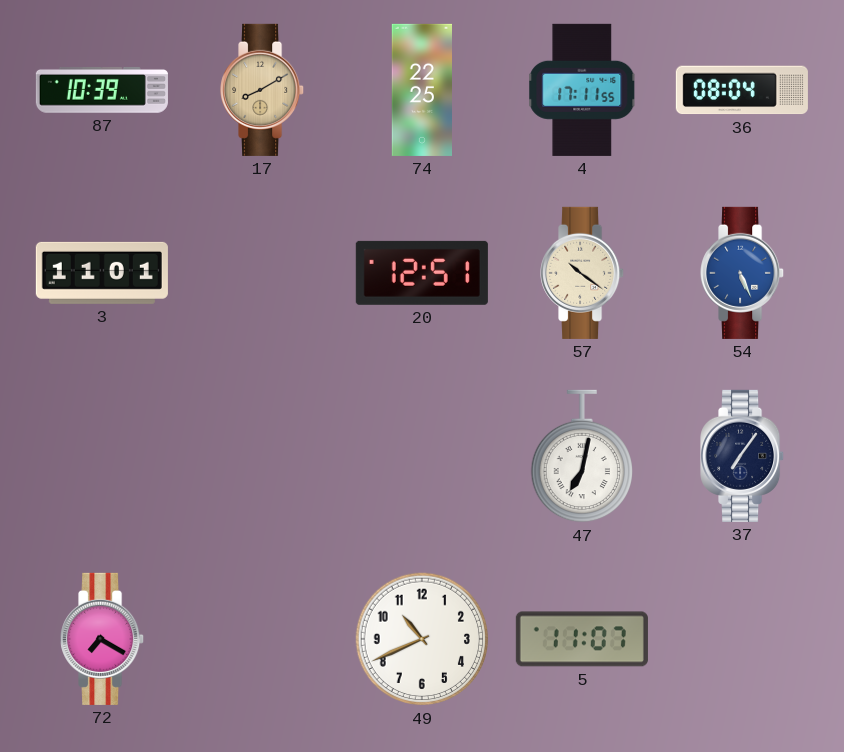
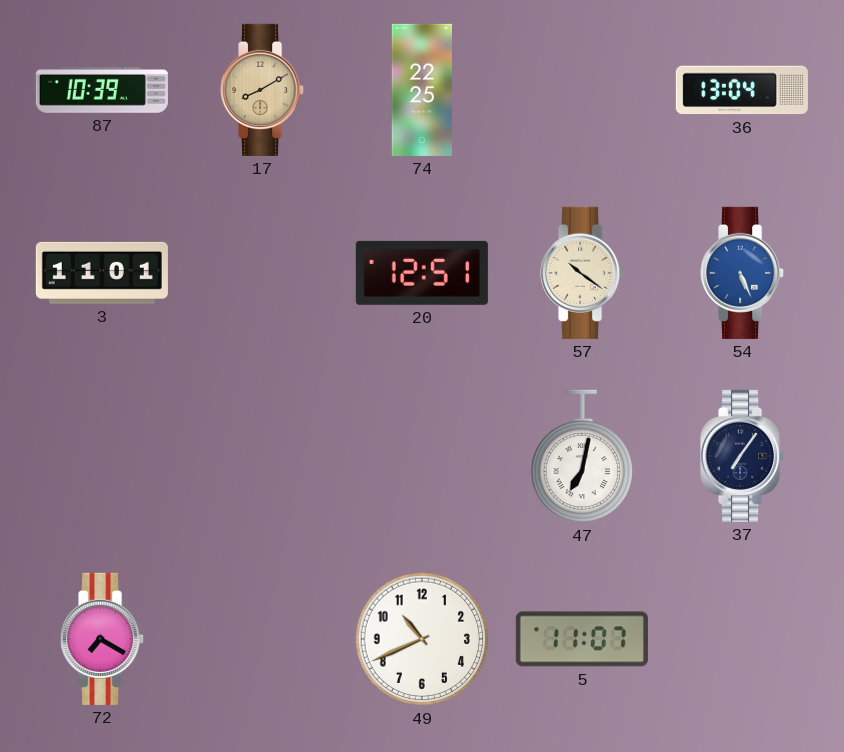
4: 17:11 -> none
36: 08:04 -> 13:04
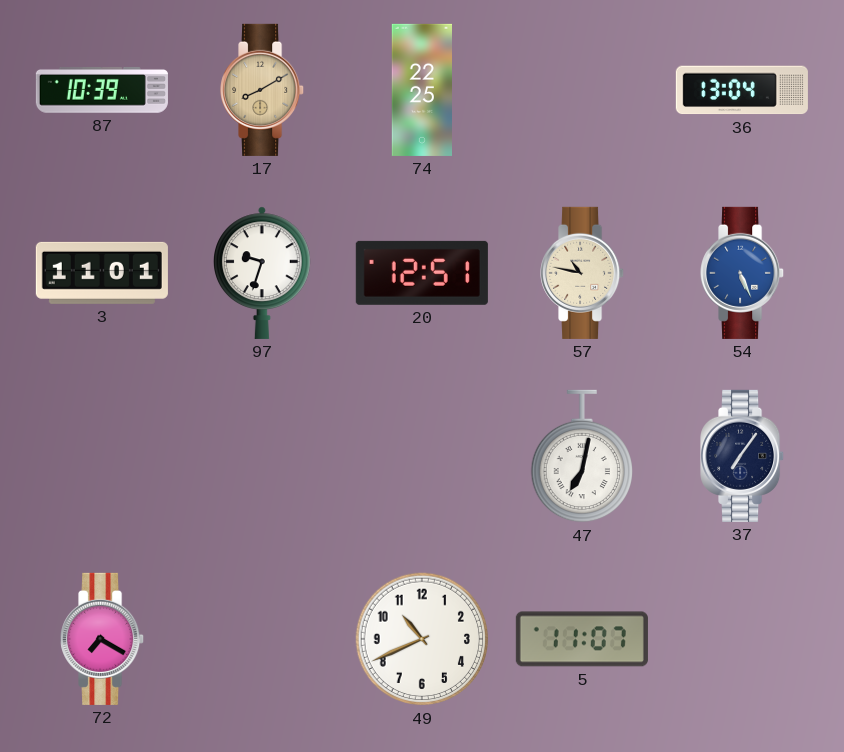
97: none -> 9:33
57: 10:21 -> 10:47
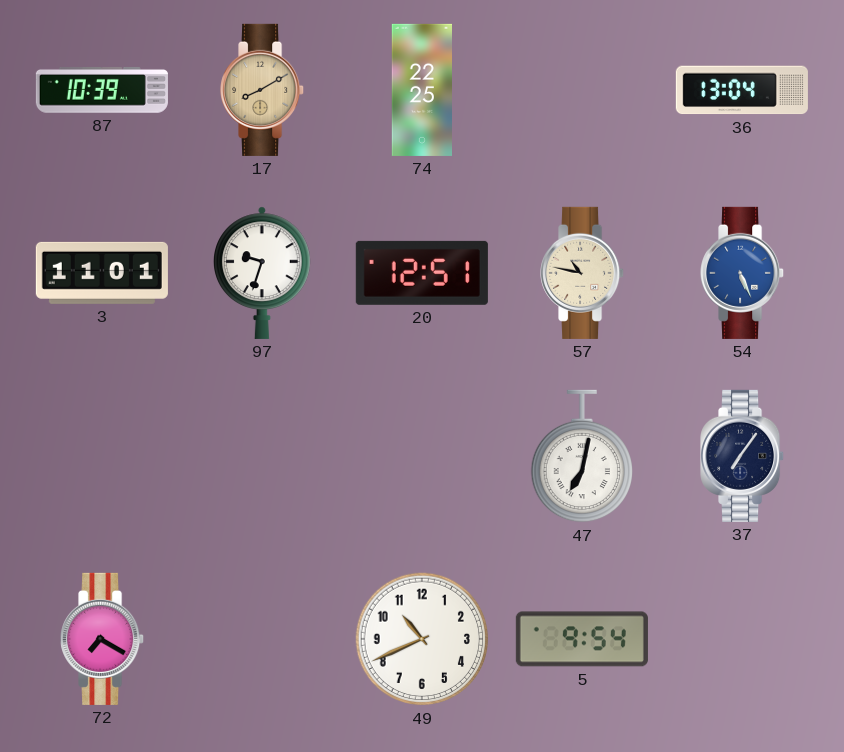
5: 11:07 -> 9:54
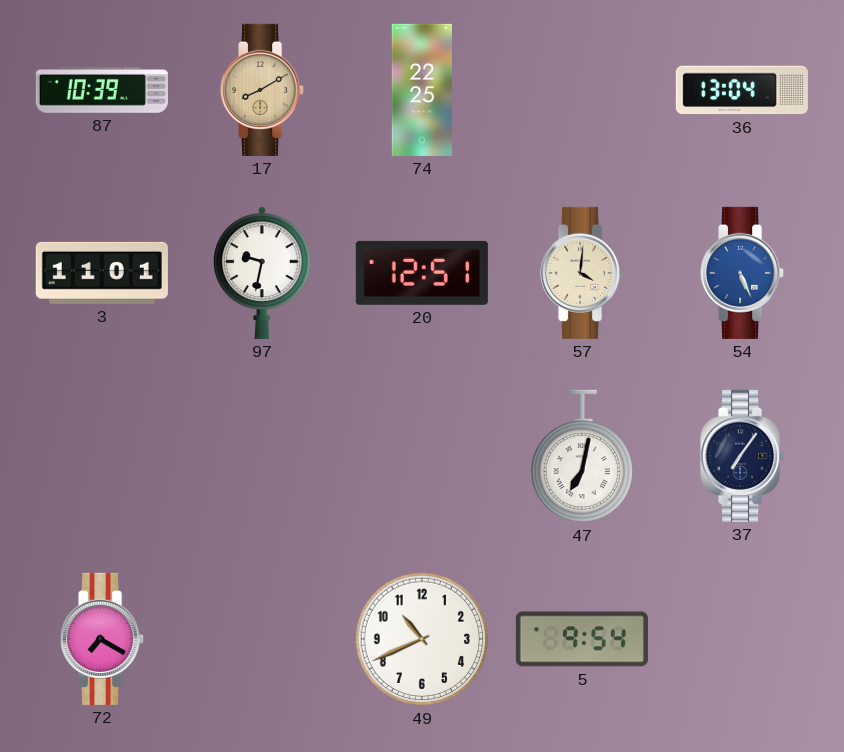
97: 9:33 -> 9:32
57: 10:47 -> 4:01
